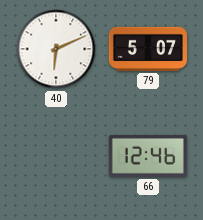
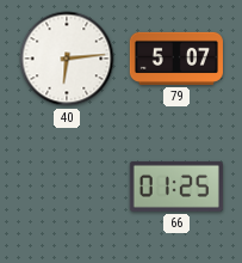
40: 6:11 -> 6:14
66: 12:46 -> 01:25
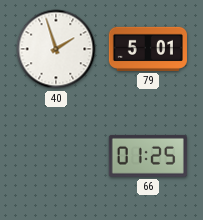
40: 6:14 -> 1:57
79: 5:07 -> 5:01
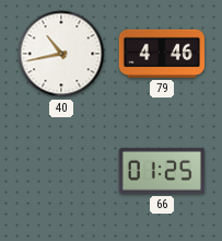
40: 1:57 -> 10:43
79: 5:01 -> 4:46
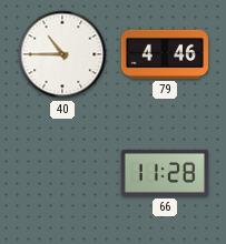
40: 10:43 -> 10:45
66: 01:25 -> 11:28
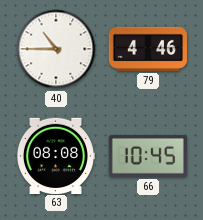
63: none -> 08:08
66: 11:28 -> 10:45
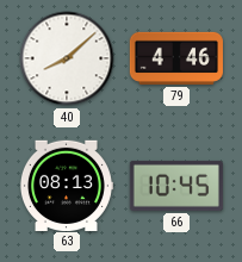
40: 10:45 -> 8:08
63: 08:08 -> 08:13
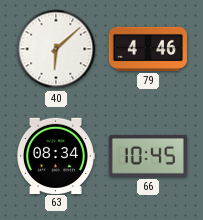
40: 8:08 -> 6:08
63: 08:13 -> 08:34
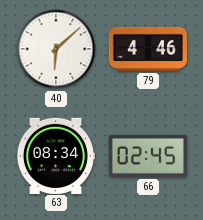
66: 10:45 -> 02:45
